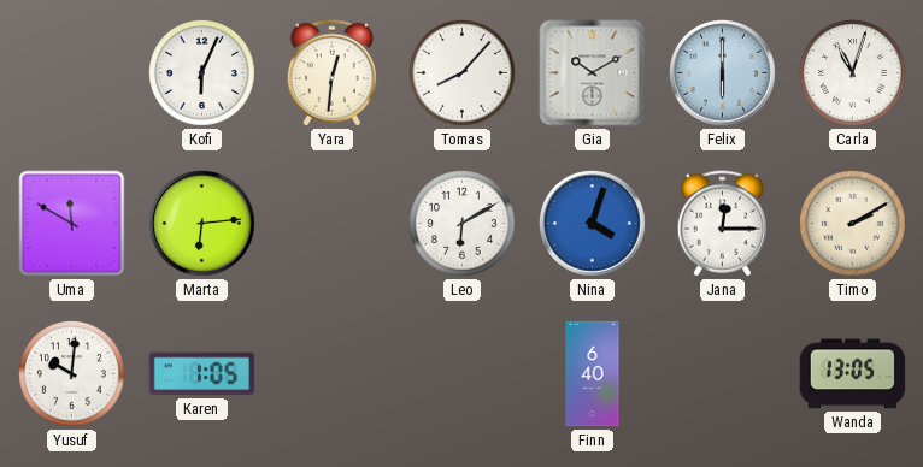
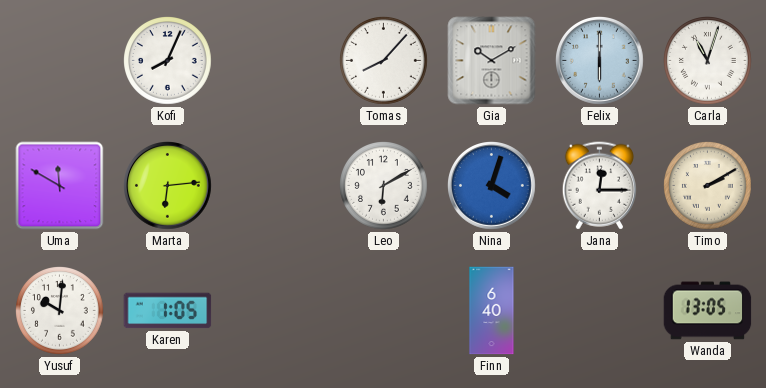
Kofi: 6:04 -> 8:04
Yara: 12:31 -> none
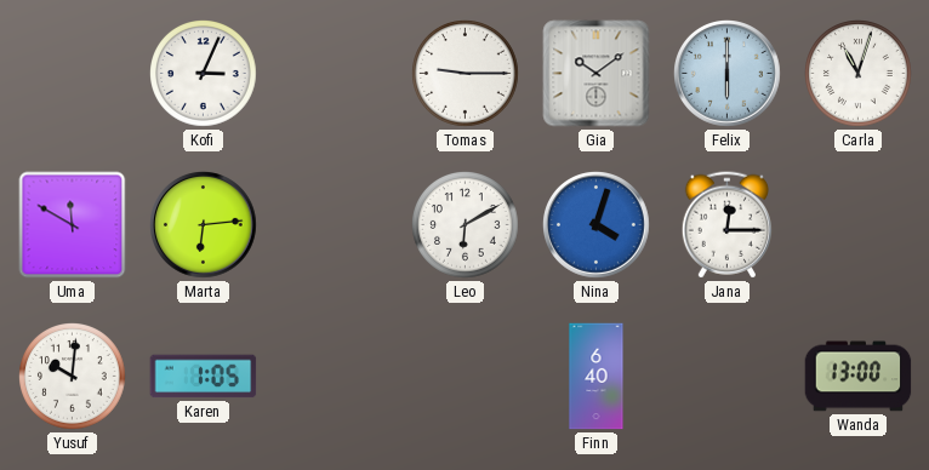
Kofi: 8:04 -> 3:04
Tomas: 8:07 -> 9:15
Gia: 10:10 -> 10:09
Timo: 2:10 -> none
Wanda: 13:05 -> 13:00
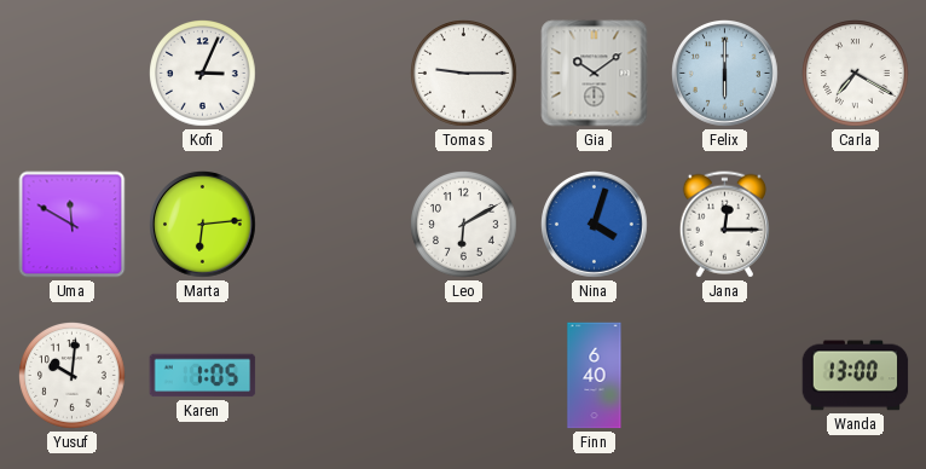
Carla: 11:03 -> 7:20
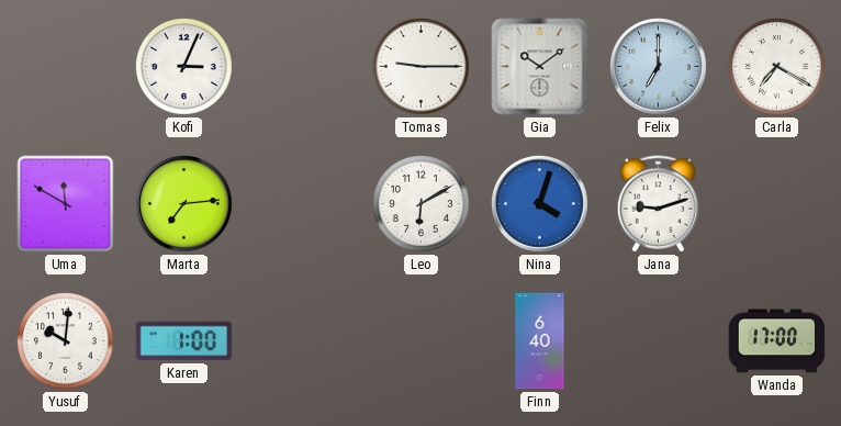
Felix: 6:00 -> 7:00
Marta: 6:14 -> 7:14
Jana: 12:15 -> 9:12
Karen: 1:05 -> 1:00
Wanda: 13:00 -> 17:00
